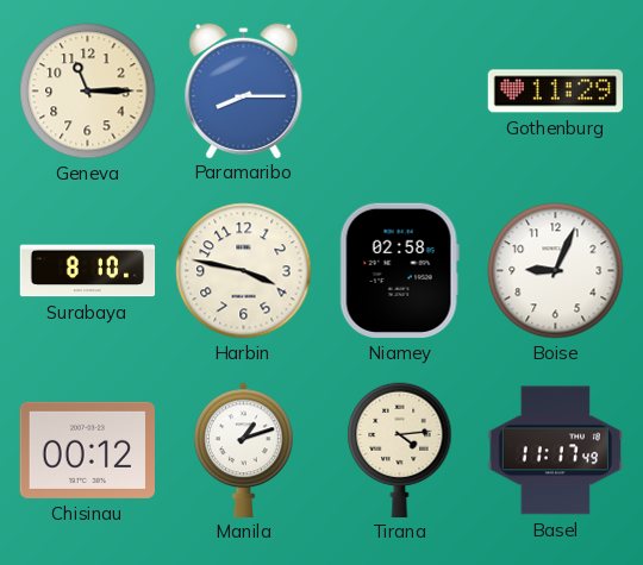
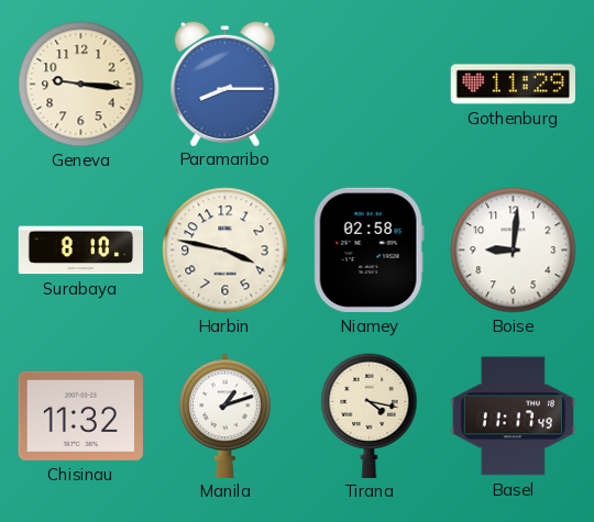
Geneva: 11:15 -> 9:16
Boise: 9:04 -> 9:01
Chisinau: 00:12 -> 11:32
Tirana: 4:14 -> 4:17
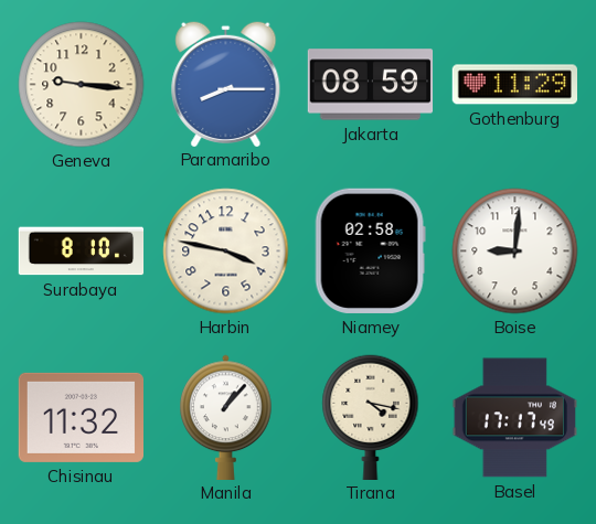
Jakarta: none -> 08:59
Manila: 1:12 -> 1:07
Basel: 11:17 -> 17:17
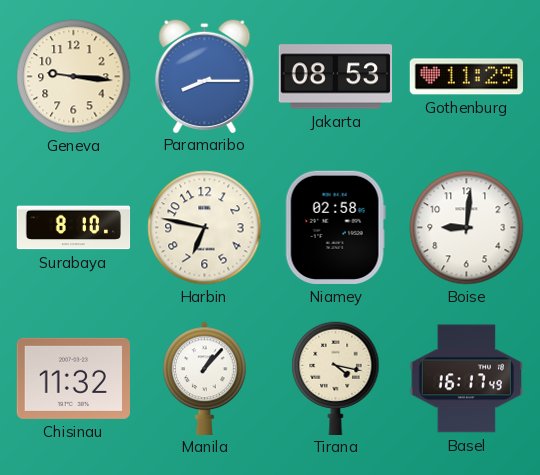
Jakarta: 08:59 -> 08:53
Harbin: 3:47 -> 6:47
Basel: 17:17 -> 16:17
